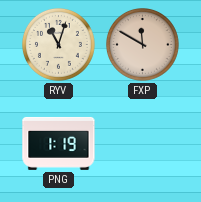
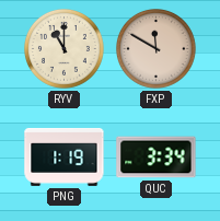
RYV: 11:03 -> 11:00
QUC: none -> 3:34
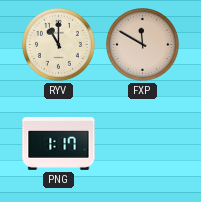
PNG: 1:19 -> 1:17
QUC: 3:34 -> none
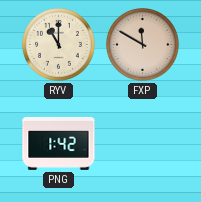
PNG: 1:17 -> 1:42
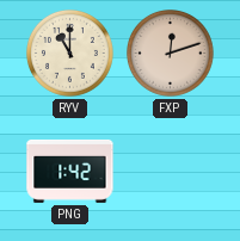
FXP: 11:50 -> 12:12
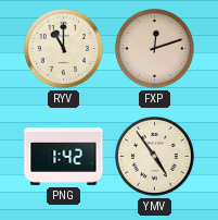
YMV: none -> 4:54
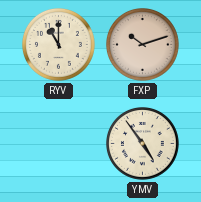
FXP: 12:12 -> 10:12
PNG: 1:42 -> none
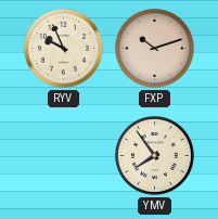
RYV: 11:00 -> 9:56
YMV: 4:54 -> 7:54
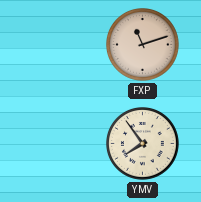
RYV: 9:56 -> none
FXP: 10:12 -> 11:12
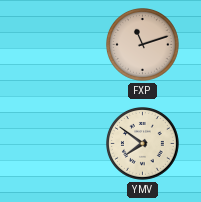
YMV: 7:54 -> 7:51
